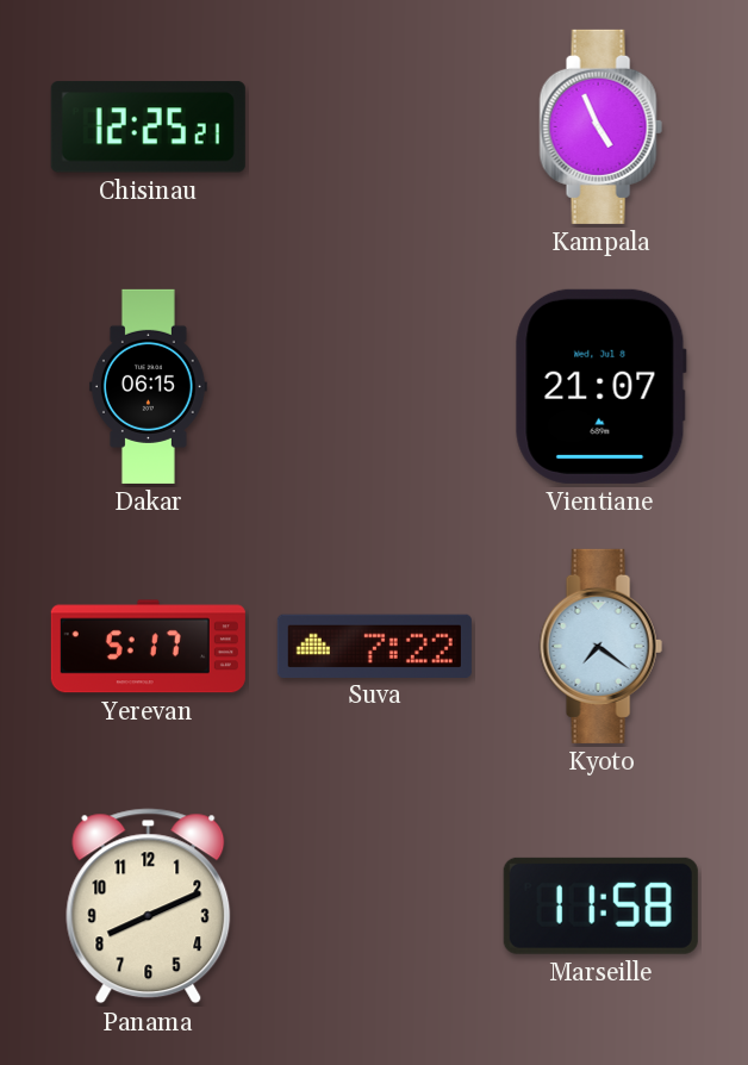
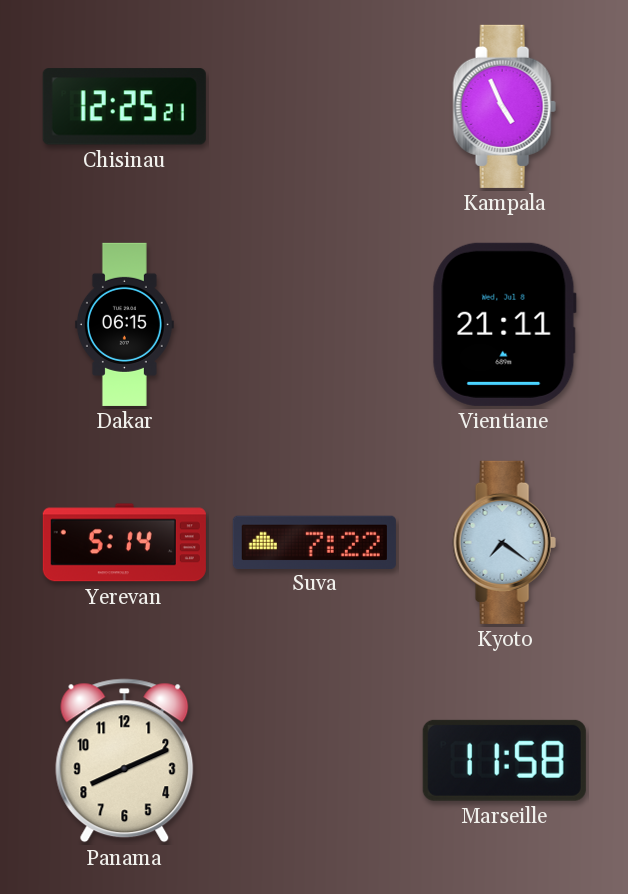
Vientiane: 21:07 -> 21:11
Yerevan: 5:17 -> 5:14
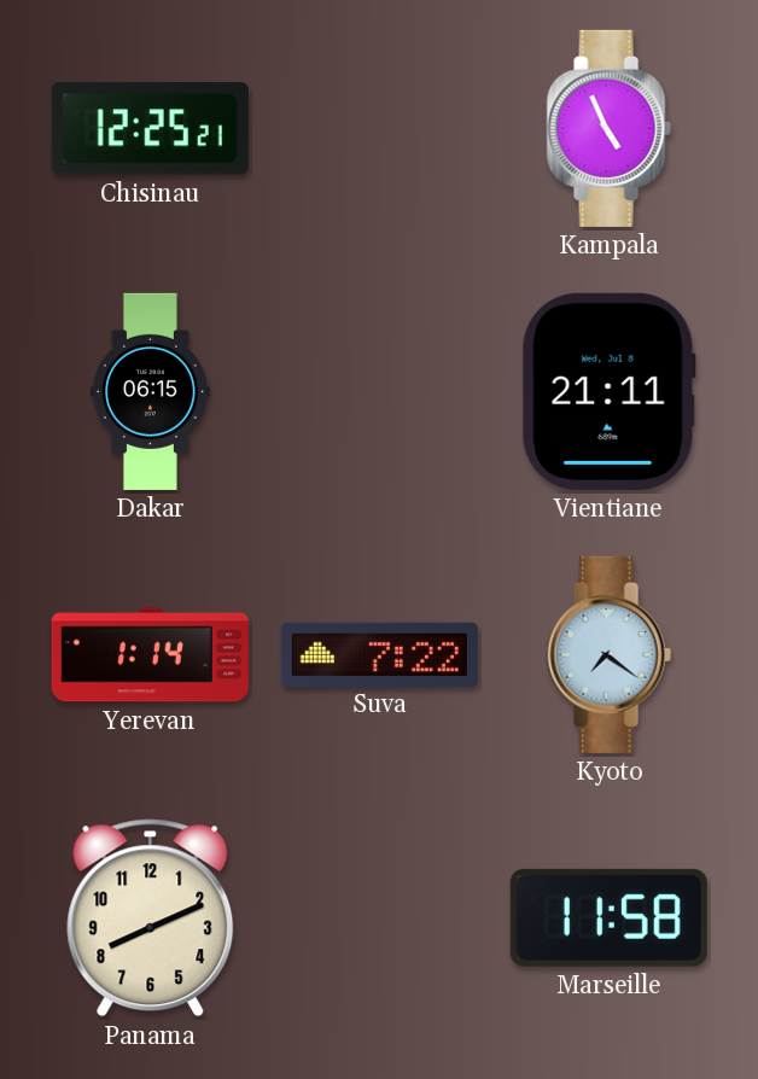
Yerevan: 5:14 -> 1:14
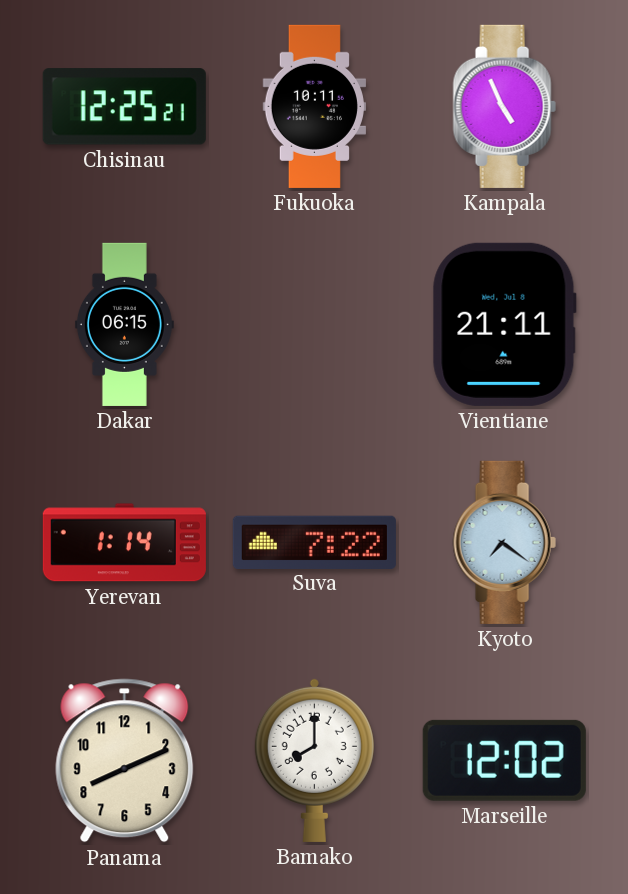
Fukuoka: none -> 10:11
Bamako: none -> 8:00
Marseille: 11:58 -> 12:02
